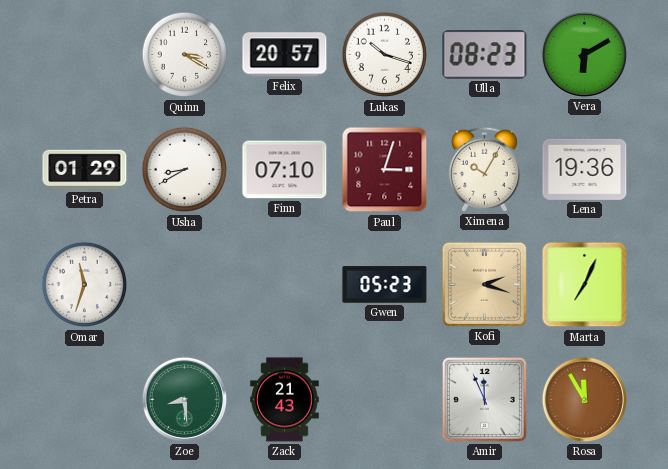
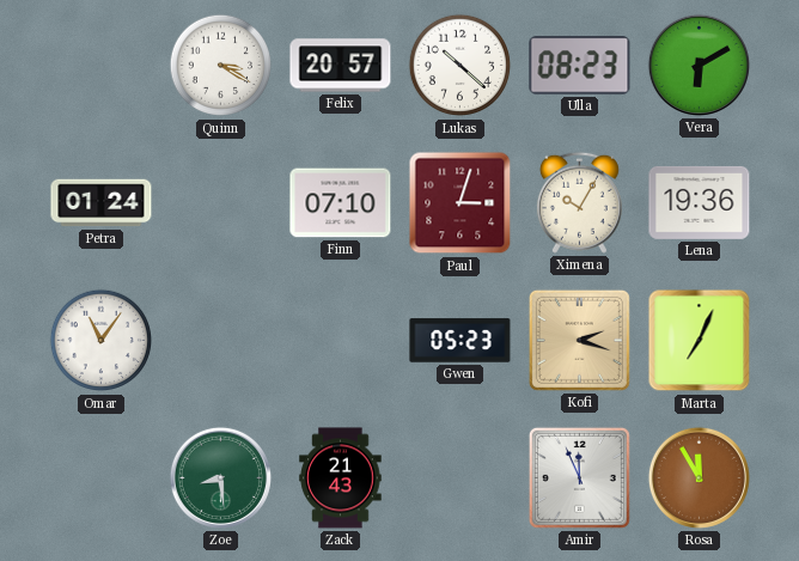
Lukas: 10:18 -> 10:22
Petra: 01:29 -> 01:24
Usha: 8:40 -> none
Omar: 11:33 -> 11:06
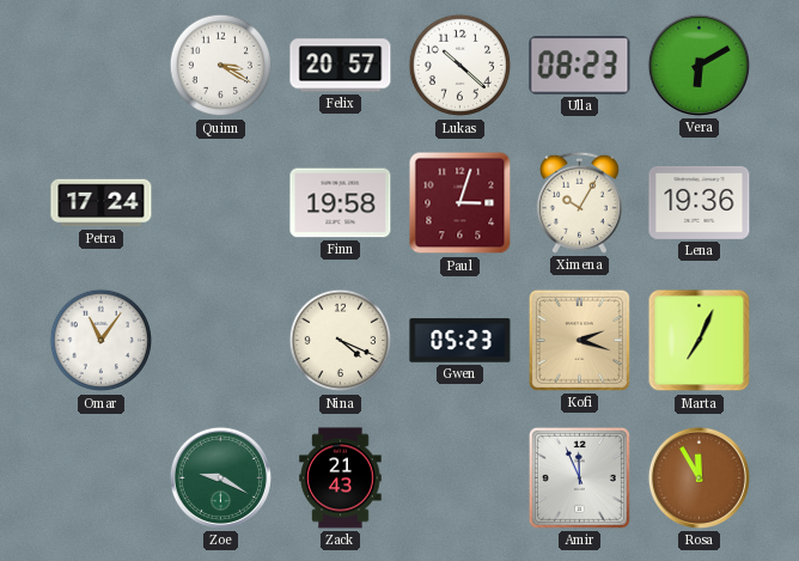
Petra: 01:24 -> 17:24
Finn: 07:10 -> 19:58
Nina: none -> 4:19
Zoe: 8:29 -> 9:20
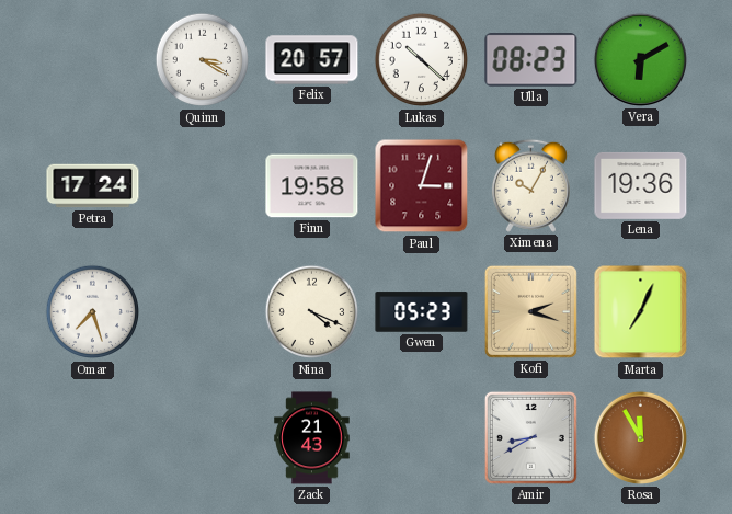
Omar: 11:06 -> 7:27
Zoe: 9:20 -> none
Amir: 11:56 -> 8:40
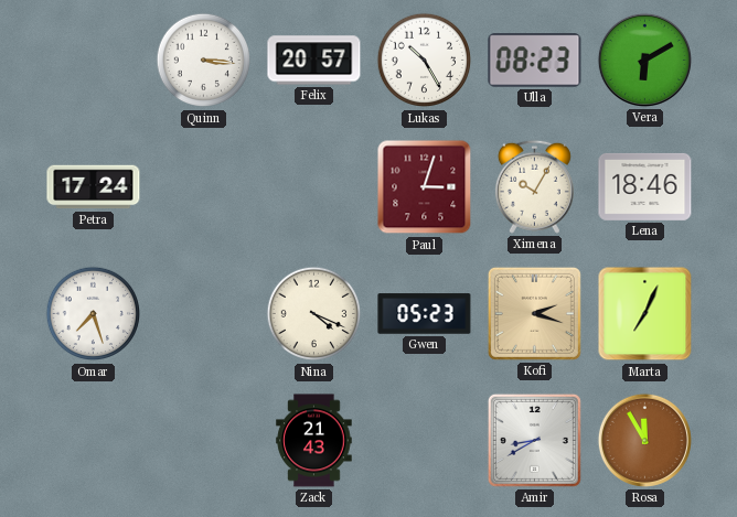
Quinn: 3:20 -> 3:16
Lukas: 10:22 -> 10:25
Finn: 19:58 -> none
Lena: 19:36 -> 18:46
